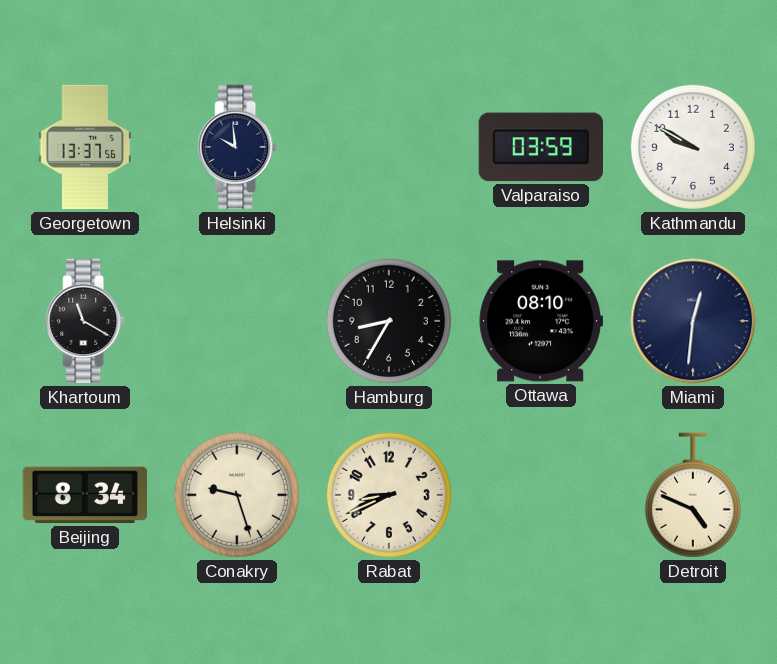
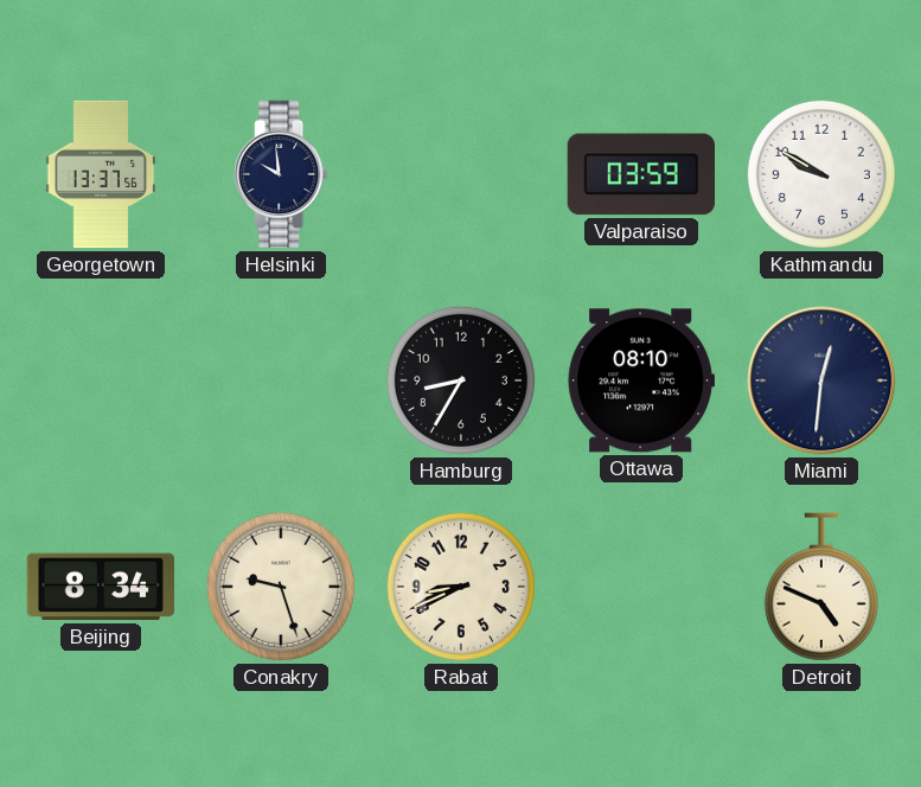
Khartoum: 11:20 -> none
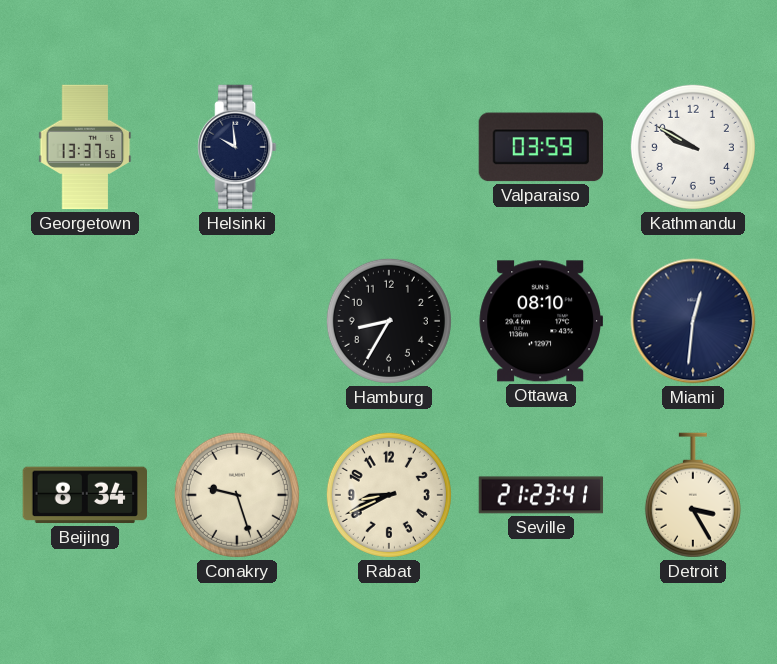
Seville: none -> 21:23
Detroit: 4:49 -> 3:25
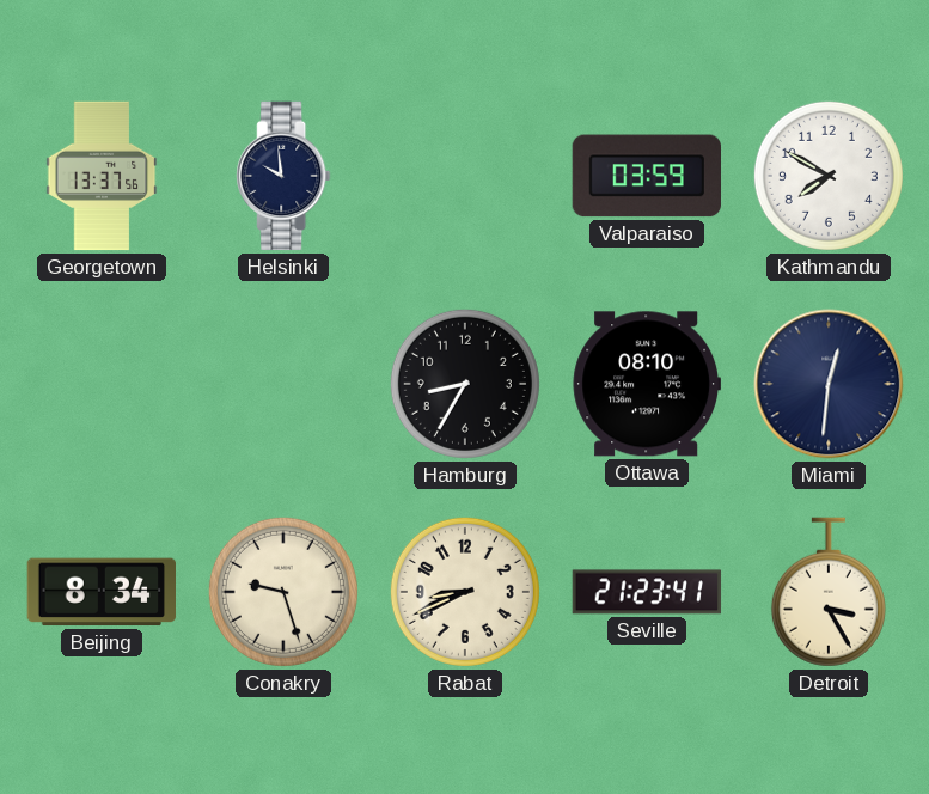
Kathmandu: 9:50 -> 7:50
